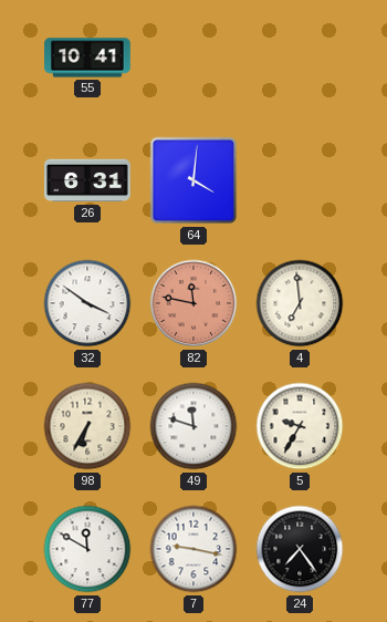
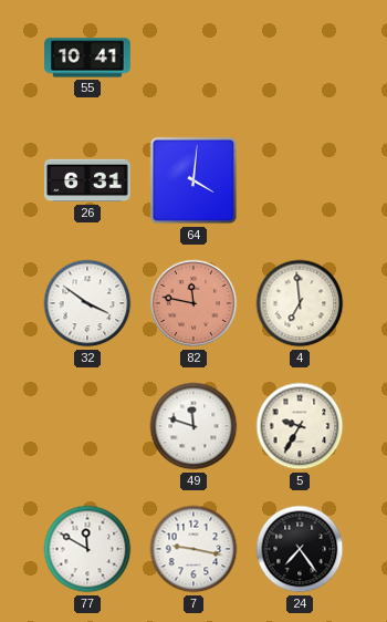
98: 6:35 -> none
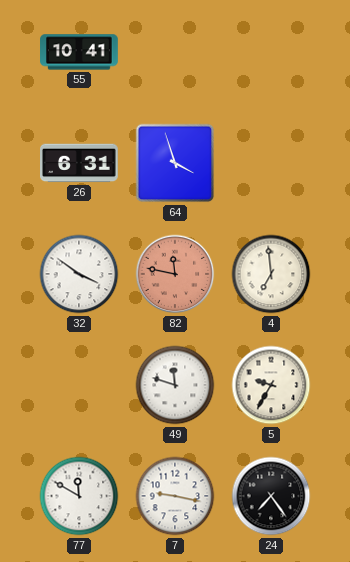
64: 4:01 -> 3:57
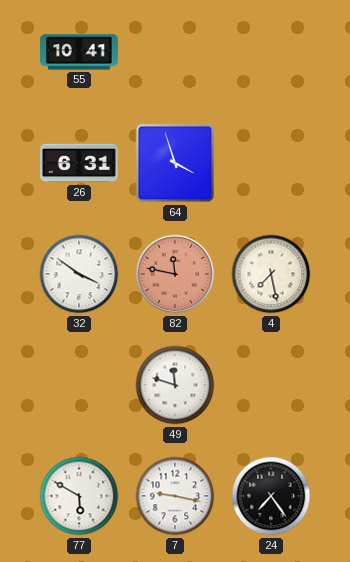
4: 6:59 -> 7:28
5: 9:35 -> none
77: 11:50 -> 5:50
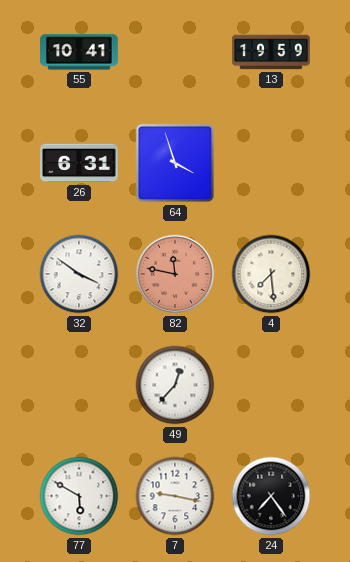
13: none -> 19:59
4: 7:28 -> 7:29
49: 11:48 -> 12:37
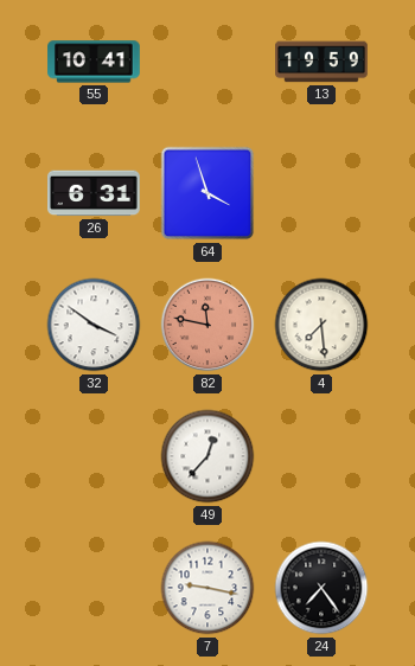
77: 5:50 -> none
